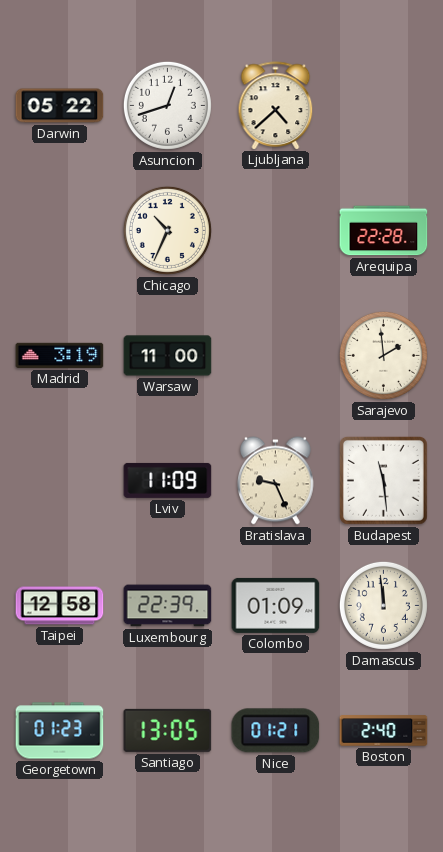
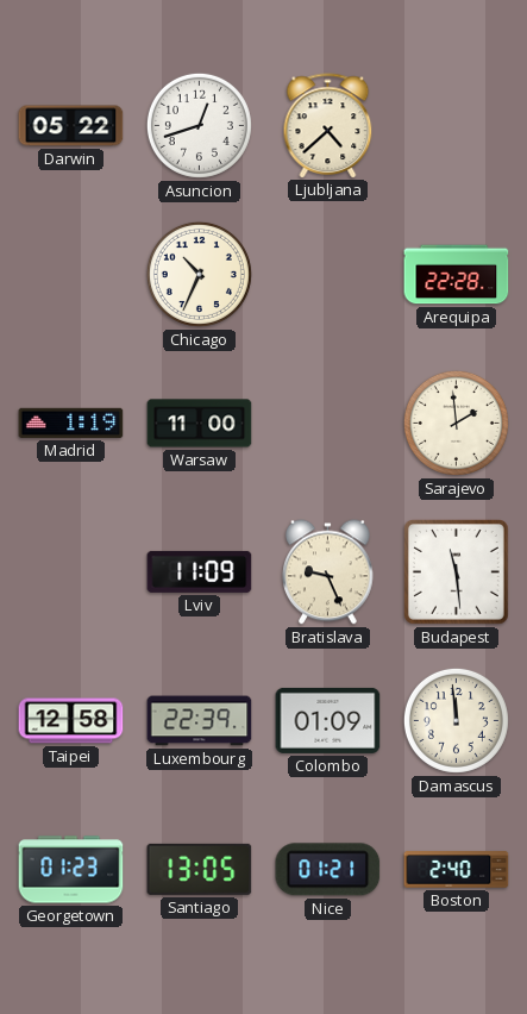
Madrid: 3:19 -> 1:19
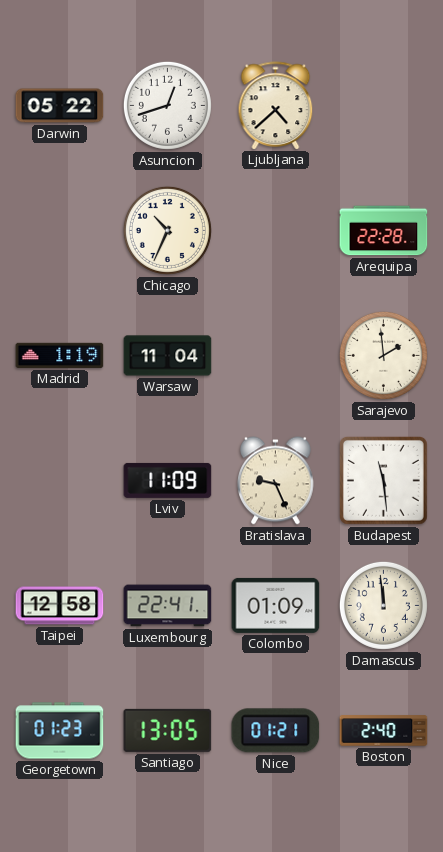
Warsaw: 11:00 -> 11:04
Luxembourg: 22:39 -> 22:41
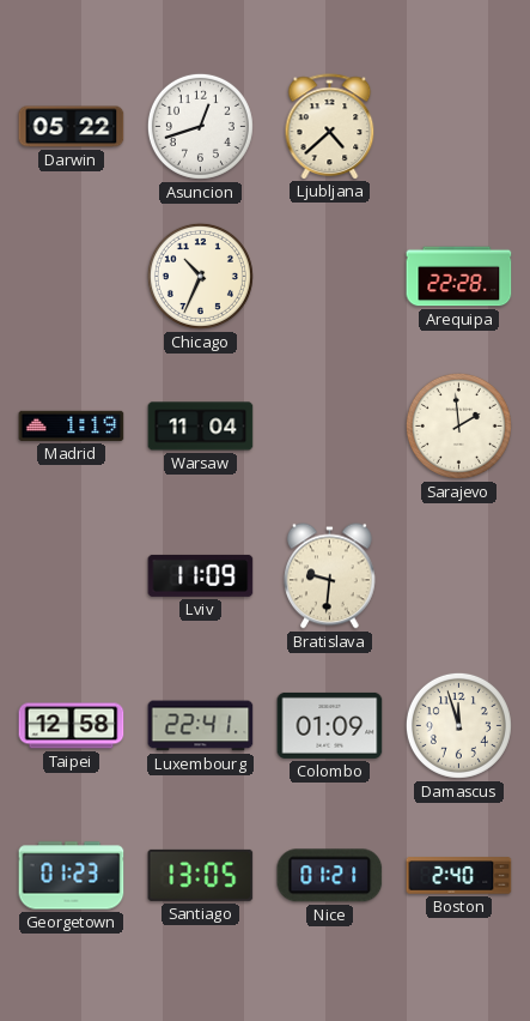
Bratislava: 9:26 -> 9:31
Budapest: 11:29 -> none
Damascus: 11:59 -> 11:57
